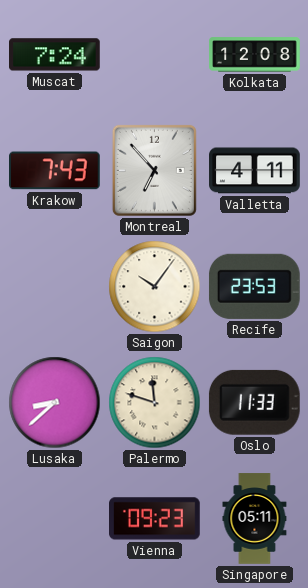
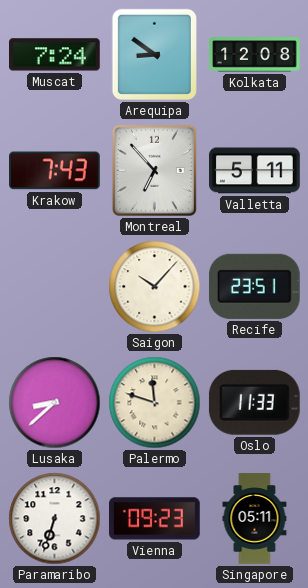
Arequipa: none -> 8:51
Valletta: 4:11 -> 5:11
Saigon: 10:06 -> 10:07
Recife: 23:53 -> 23:51
Paramaribo: none -> 6:33
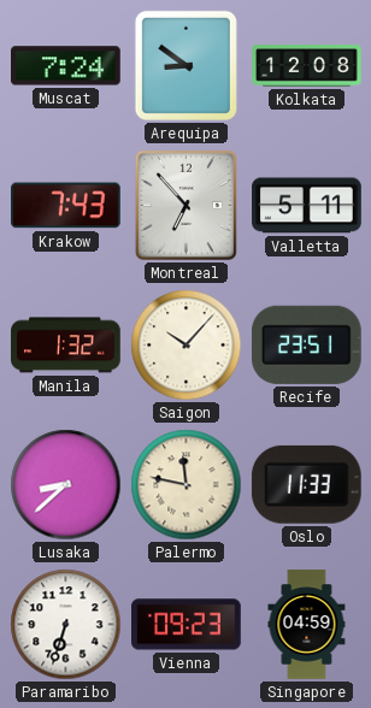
Manila: none -> 1:32
Palermo: 11:48 -> 11:47
Singapore: 05:11 -> 04:59
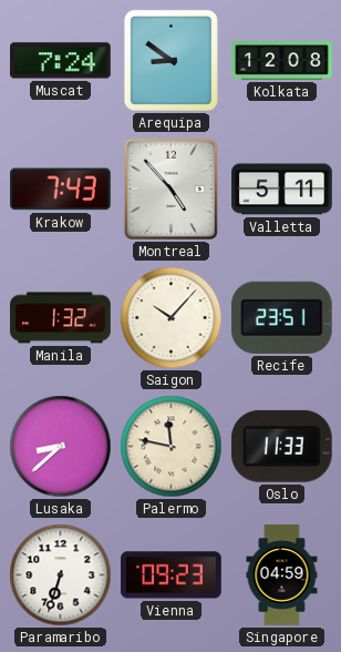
Montreal: 6:53 -> 4:53
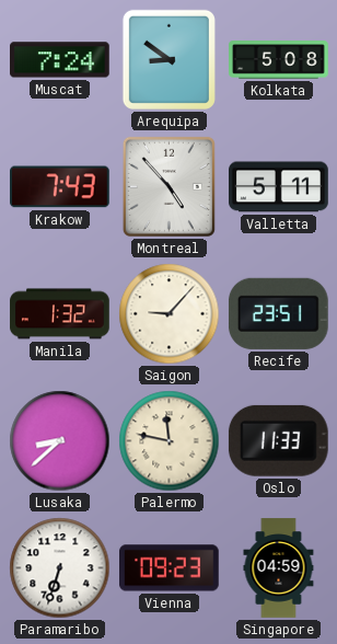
Kolkata: 12:08 -> 5:08
Saigon: 10:07 -> 9:07
